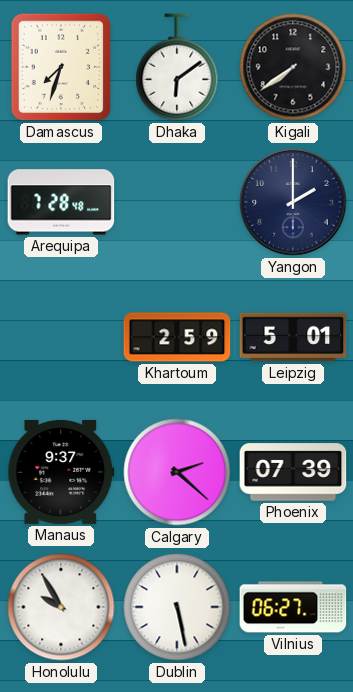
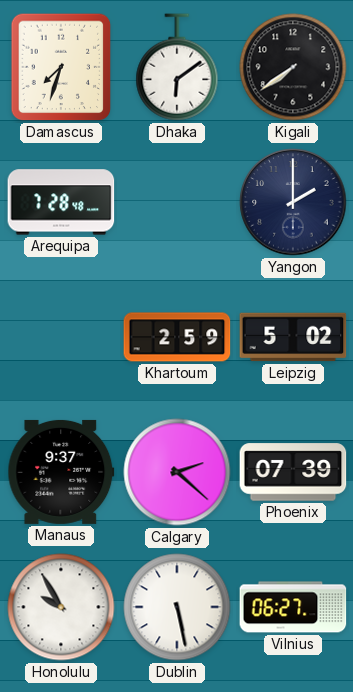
Leipzig: 5:01 -> 5:02
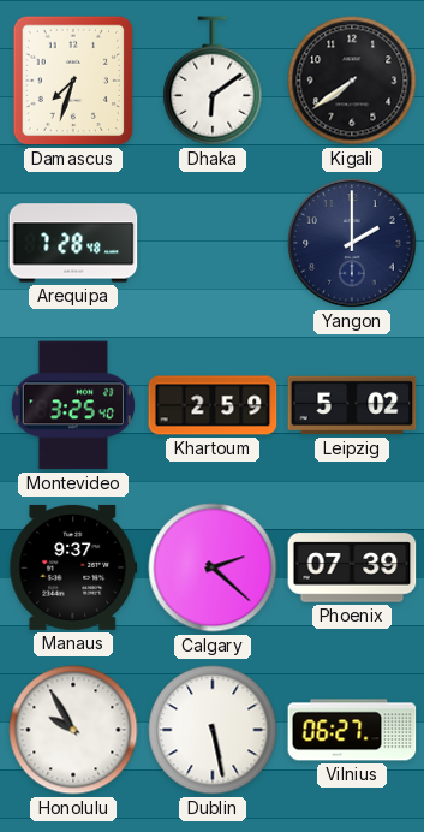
Montevideo: none -> 3:25
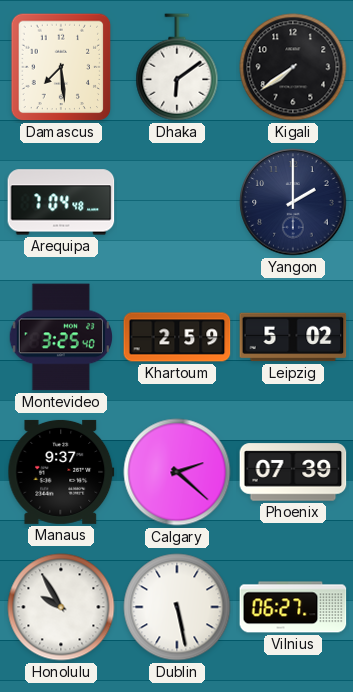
Damascus: 7:33 -> 7:29
Arequipa: 7:28 -> 7:04
